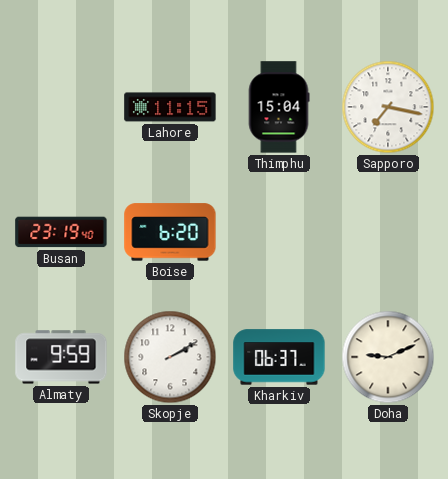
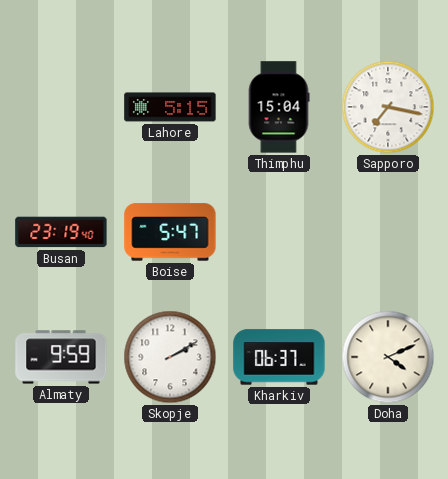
Lahore: 11:15 -> 5:15
Boise: 6:20 -> 5:47
Doha: 9:11 -> 4:11
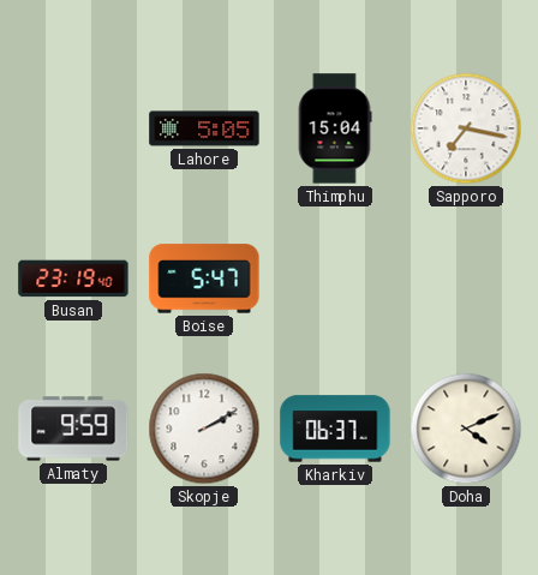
Lahore: 5:15 -> 5:05
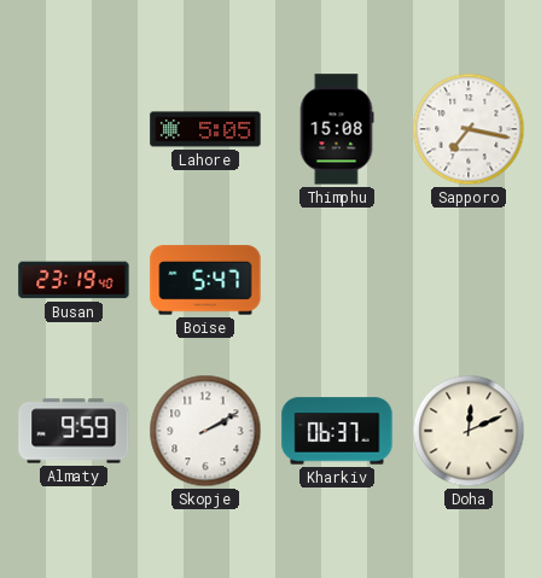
Thimphu: 15:04 -> 15:08
Doha: 4:11 -> 12:11
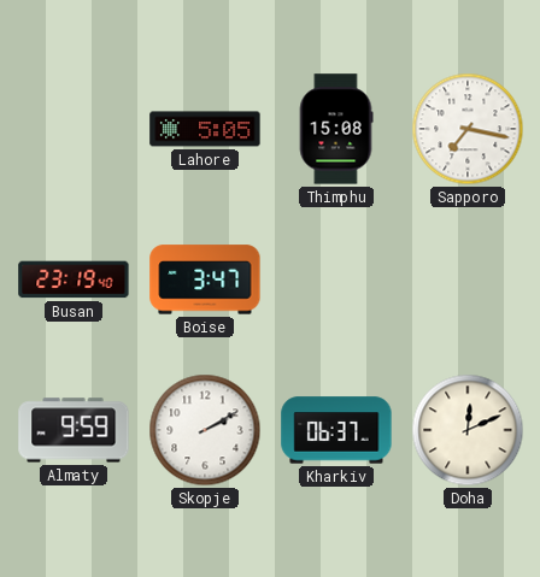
Boise: 5:47 -> 3:47
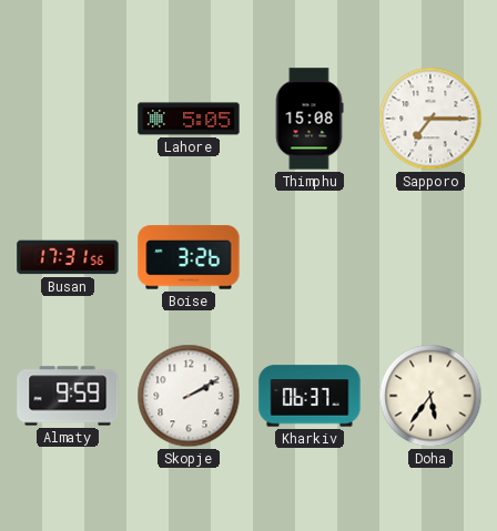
Sapporo: 7:17 -> 7:15
Busan: 23:19 -> 17:31
Boise: 3:47 -> 3:26
Doha: 12:11 -> 5:36
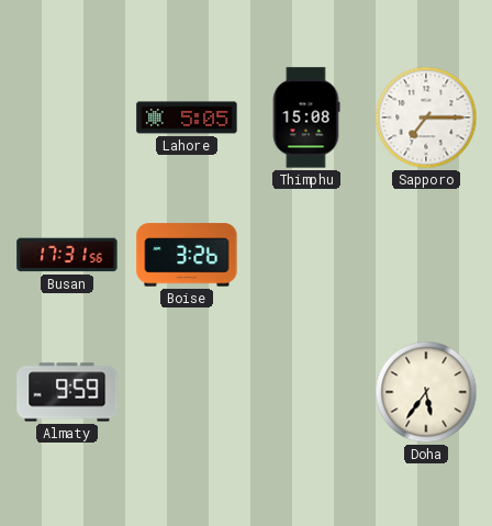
Skopje: 2:10 -> none
Kharkiv: 06:37 -> none
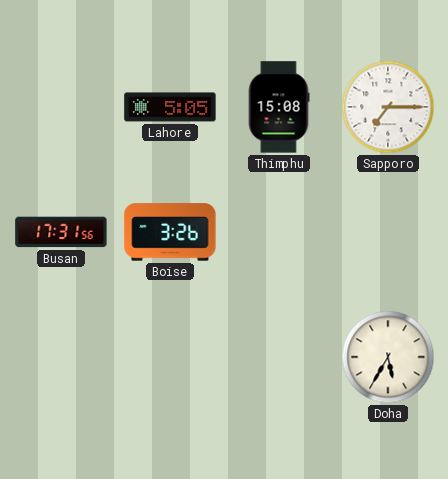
Almaty: 9:59 -> none
Doha: 5:36 -> 5:35
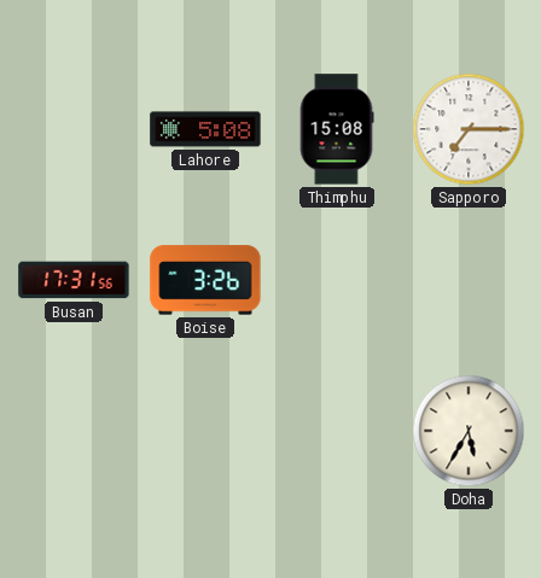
Lahore: 5:05 -> 5:08
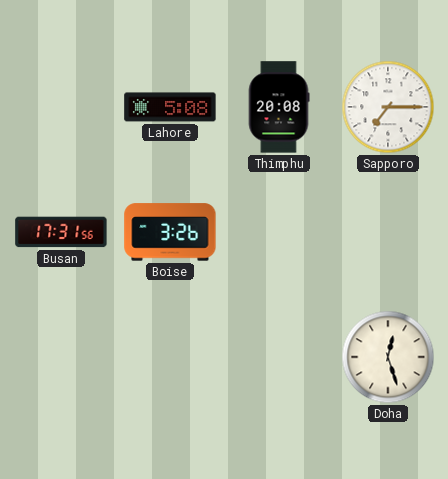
Thimphu: 15:08 -> 20:08
Doha: 5:35 -> 12:27
